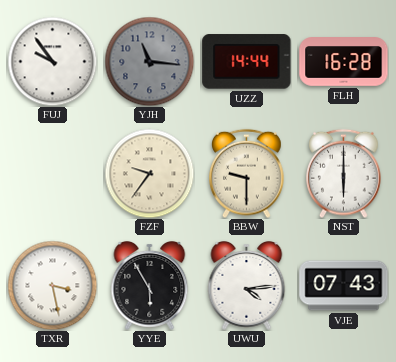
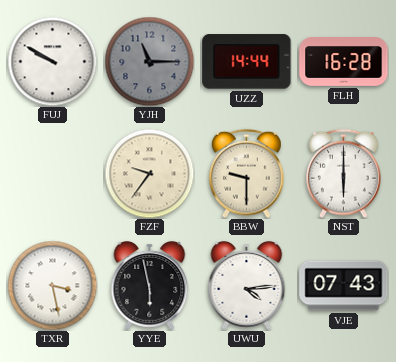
FUJ: 9:54 -> 9:50
YJH: 11:16 -> 11:15
YYE: 5:55 -> 5:58
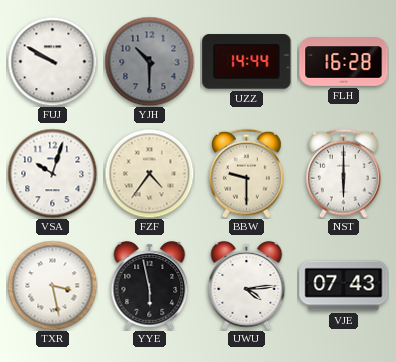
YJH: 11:15 -> 10:30
VSA: none -> 10:03
FZF: 9:36 -> 4:36
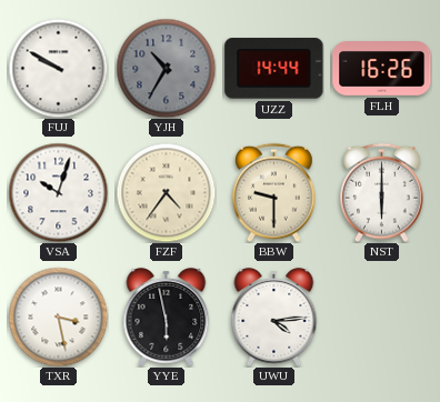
YJH: 10:30 -> 10:35
FLH: 16:28 -> 16:26
VJE: 07:43 -> none
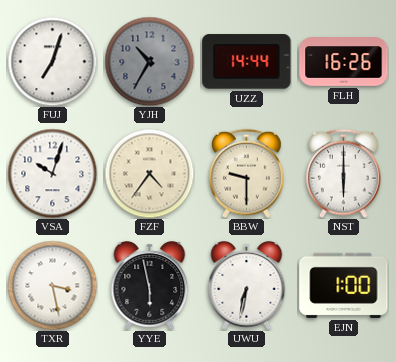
FUJ: 9:50 -> 7:03
UWU: 4:14 -> 6:32
EJN: none -> 1:00
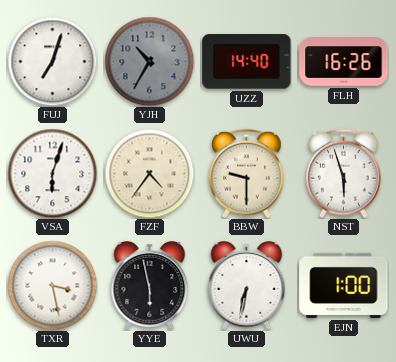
UZZ: 14:44 -> 14:40
VSA: 10:03 -> 6:03
NST: 6:00 -> 5:57
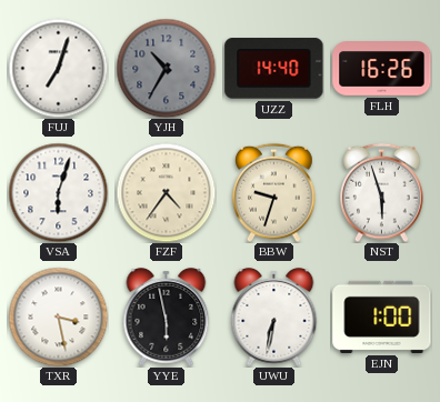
BBW: 9:30 -> 9:33
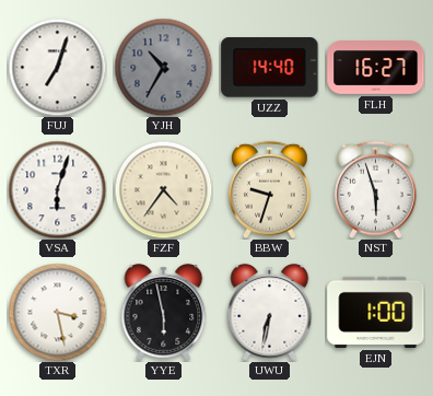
FLH: 16:26 -> 16:27
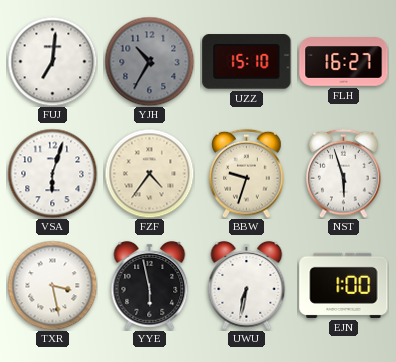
FUJ: 7:03 -> 7:01
UZZ: 14:40 -> 15:10
